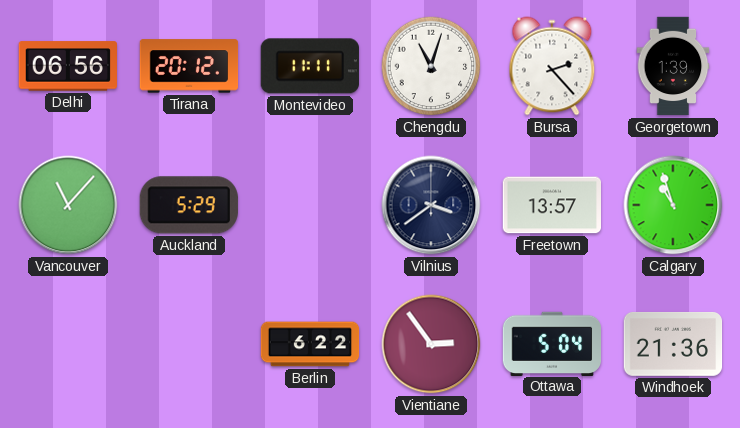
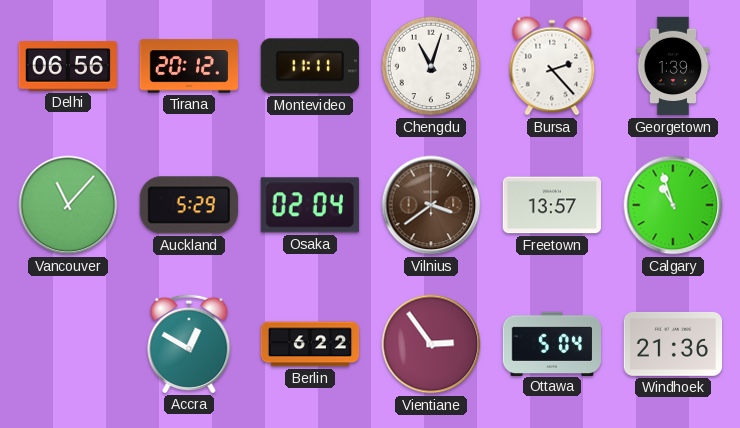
Osaka: none -> 02:04
Vilnius dial: navy -> brown
Accra: none -> 12:50
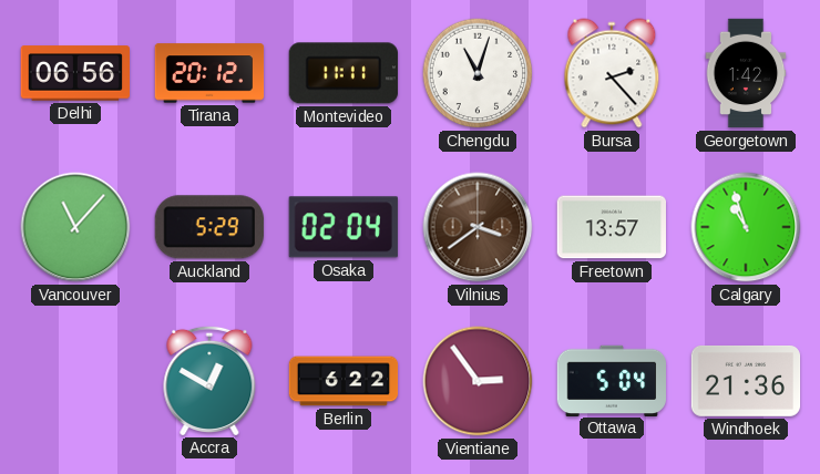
Georgetown: 1:39 -> 1:42
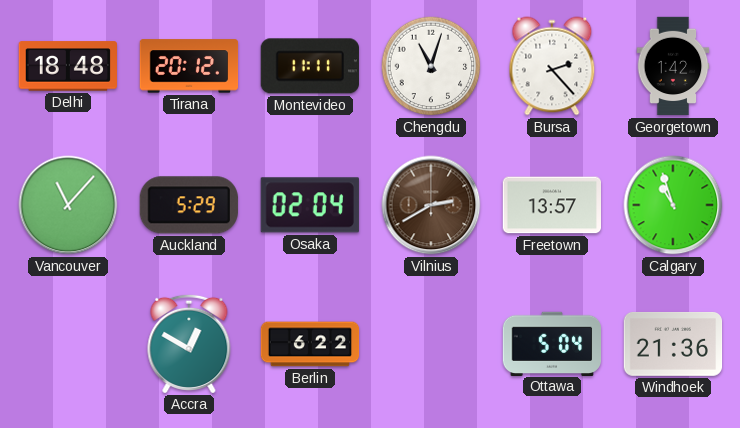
Delhi: 06:56 -> 18:48
Vilnius: 3:39 -> 2:40
Vientiane: 2:54 -> none
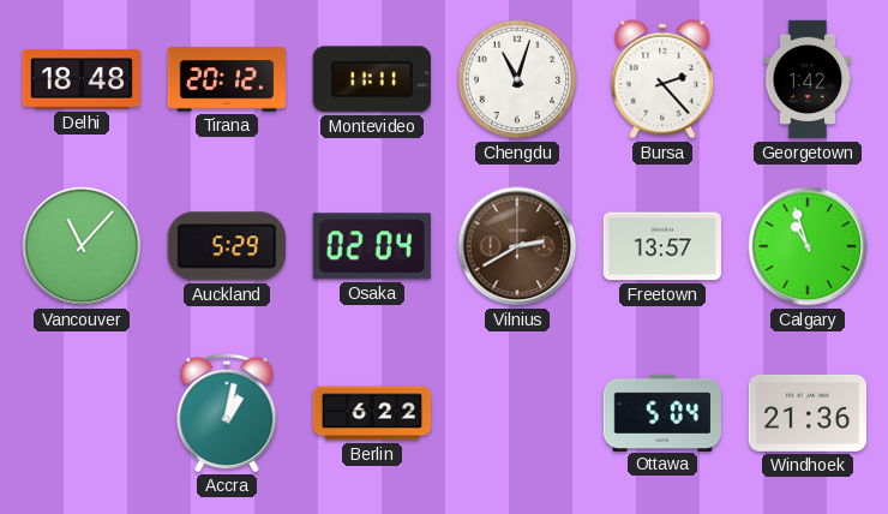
Accra: 12:50 -> 1:02
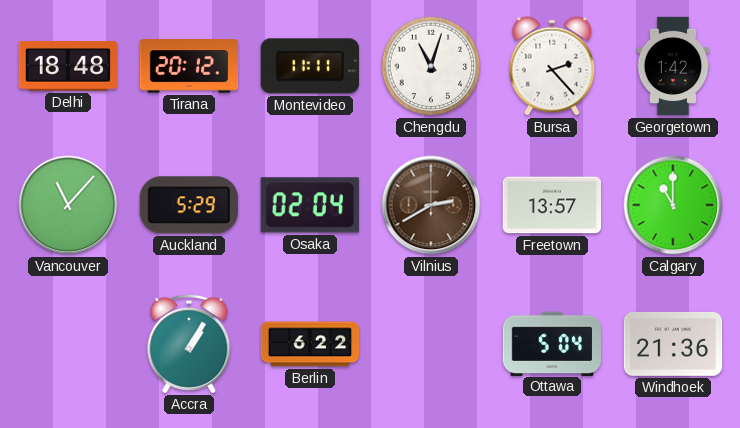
Calgary: 10:57 -> 11:00
Accra: 1:02 -> 1:05
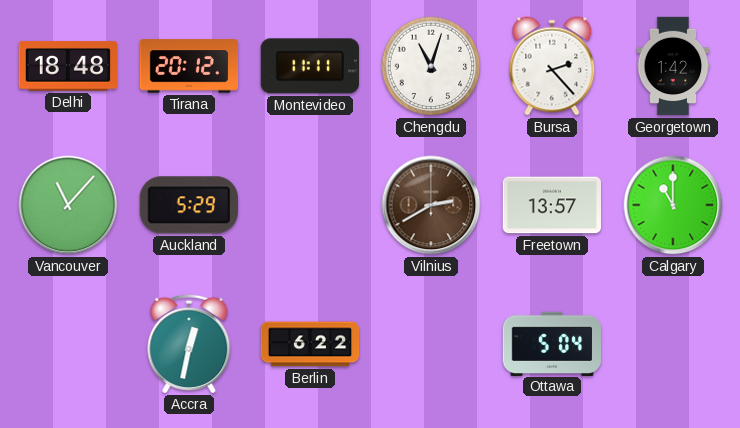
Osaka: 02:04 -> none
Accra: 1:05 -> 12:32
Windhoek: 21:36 -> none
